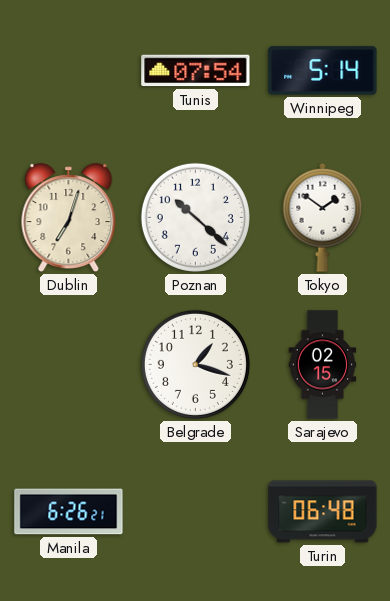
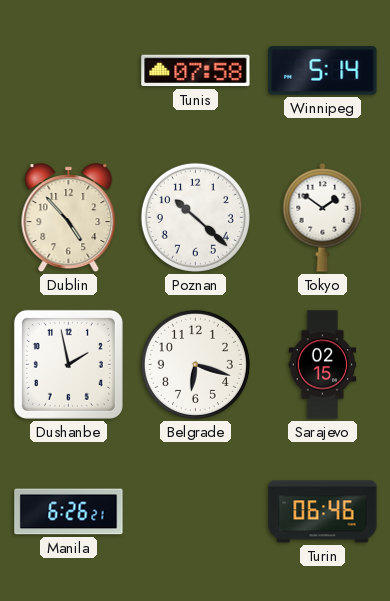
Tunis: 07:54 -> 07:58
Dublin: 7:03 -> 4:53
Dushanbe: none -> 1:58
Belgrade: 1:18 -> 6:18
Turin: 06:48 -> 06:46
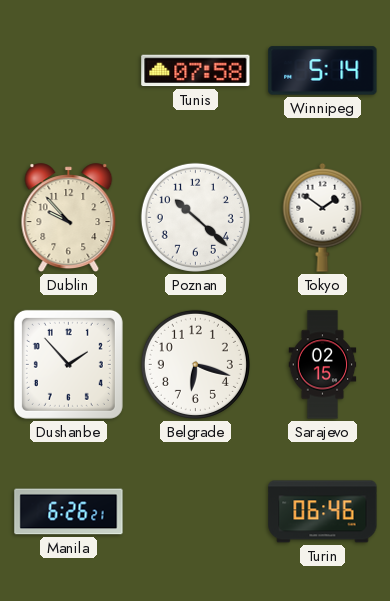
Dublin: 4:53 -> 9:53
Dushanbe: 1:58 -> 1:53
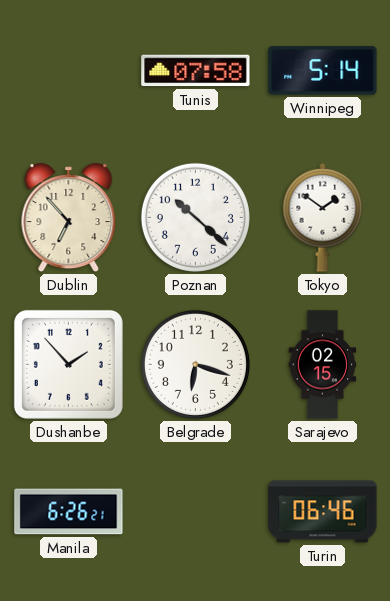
Dublin: 9:53 -> 6:53
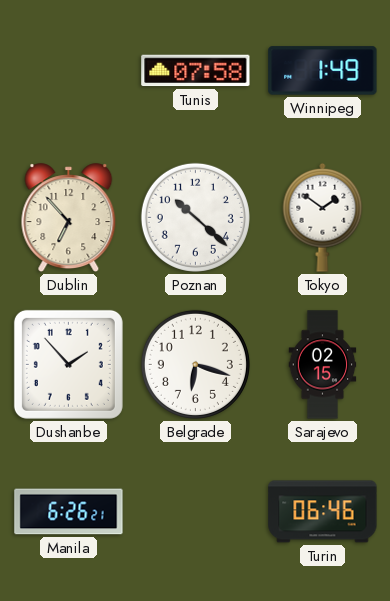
Winnipeg: 5:14 -> 1:49
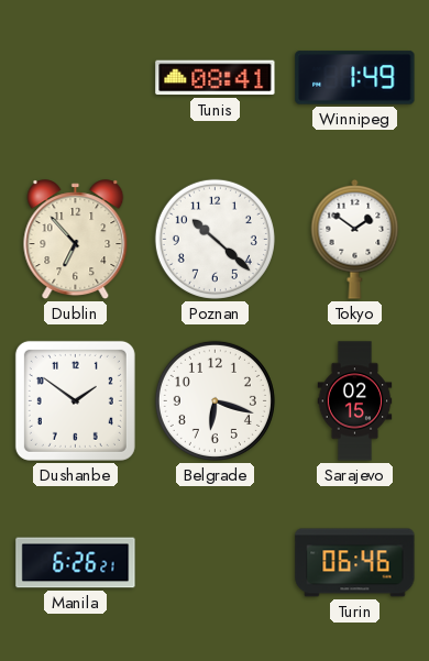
Tunis: 07:58 -> 08:41
Dushanbe: 1:53 -> 1:51
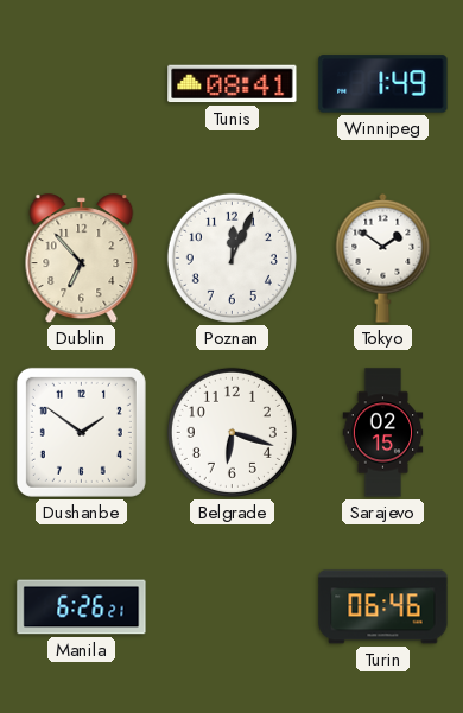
Poznan: 10:22 -> 12:04
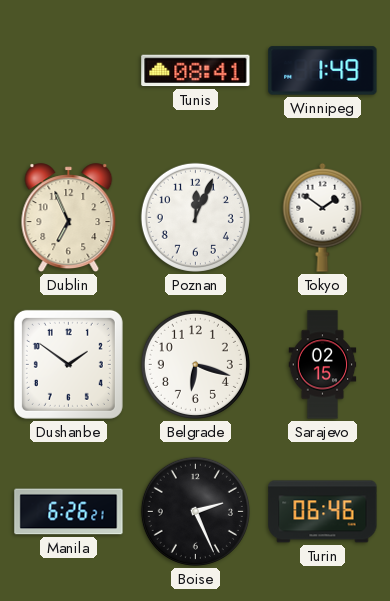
Dublin: 6:53 -> 6:56
Boise: none -> 2:26
